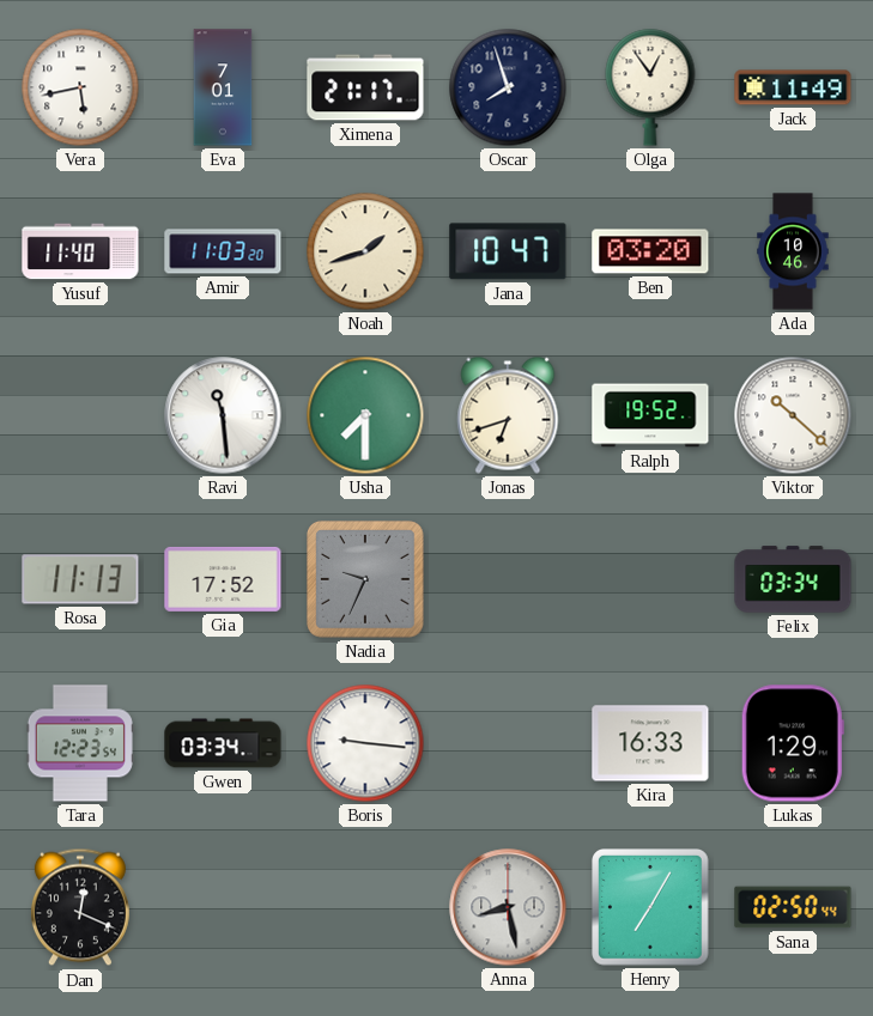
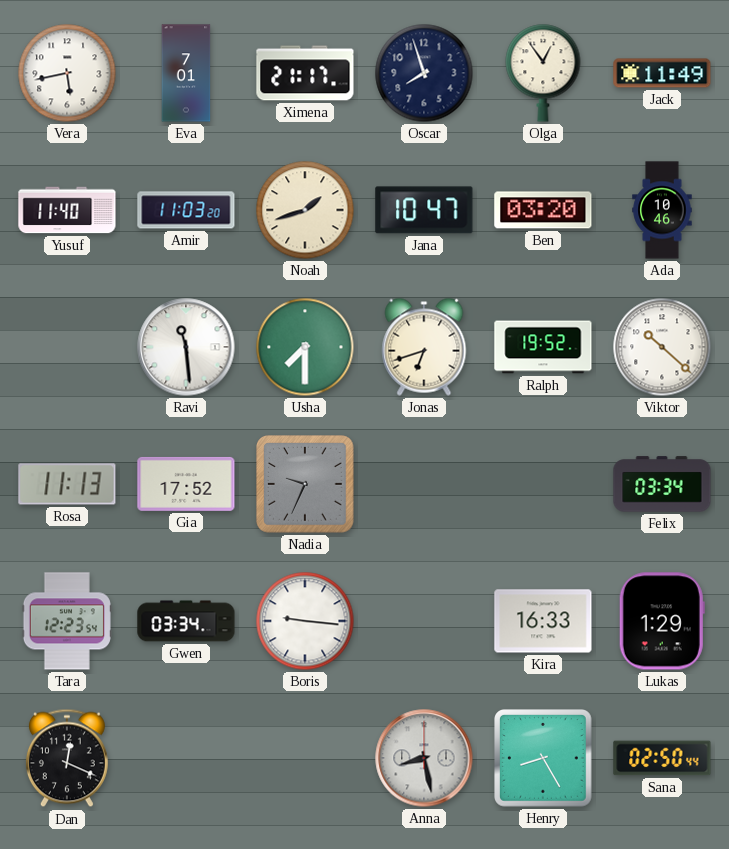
Henry: 7:05 -> 8:25
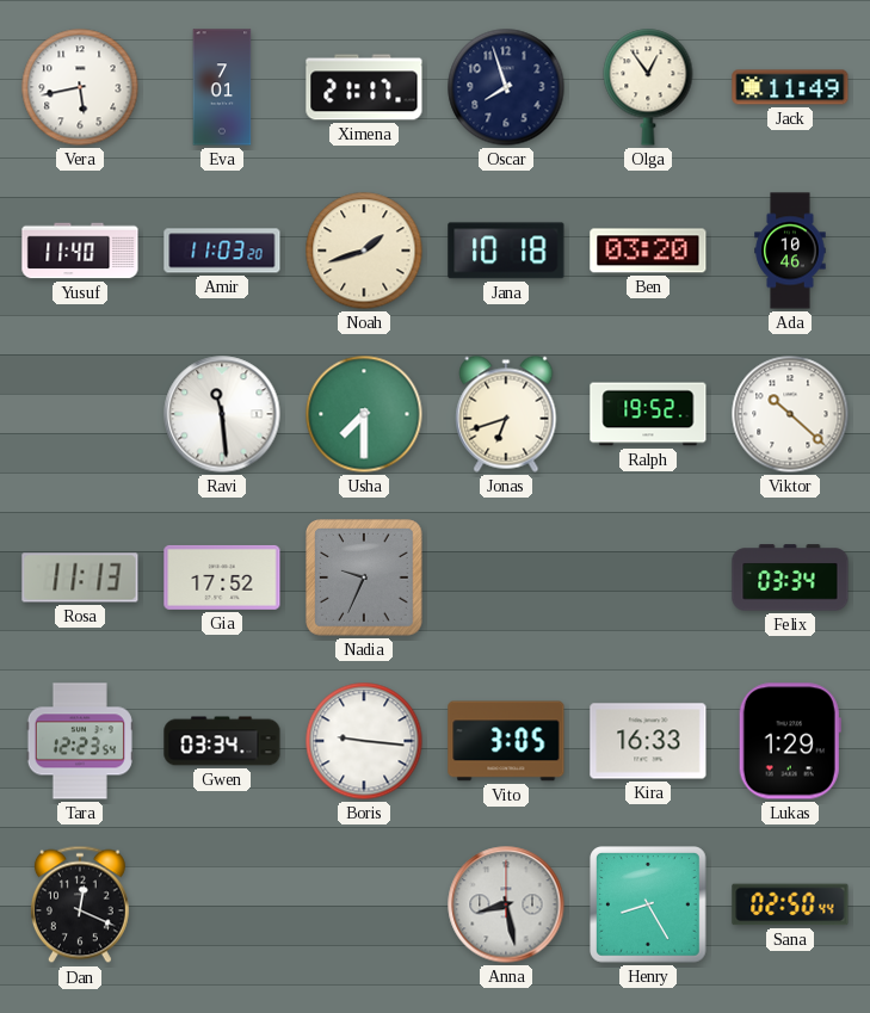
Jana: 10:47 -> 10:18
Vito: none -> 3:05
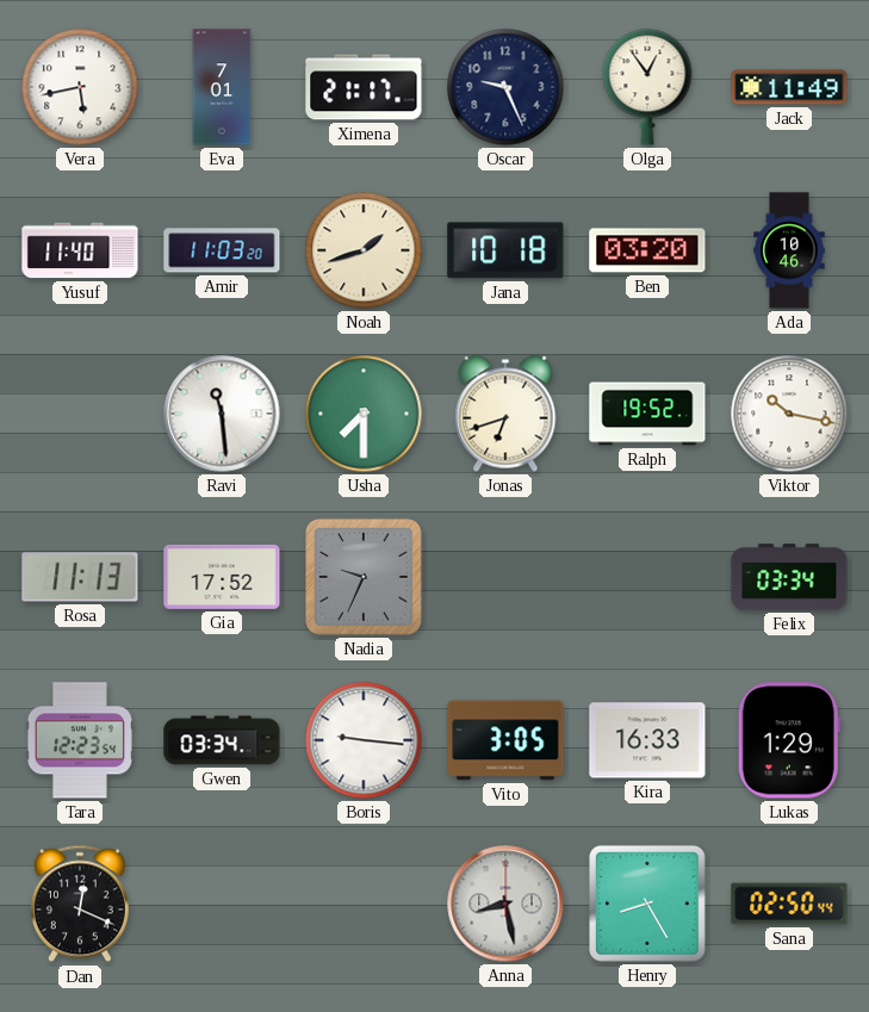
Oscar: 7:57 -> 9:26
Viktor: 10:22 -> 10:17
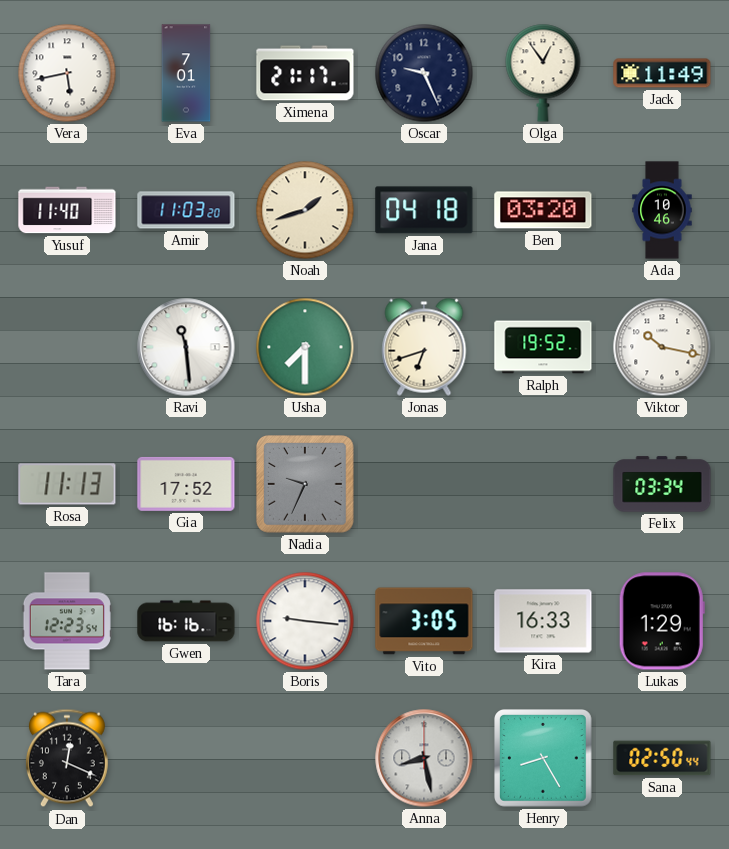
Jana: 10:18 -> 04:18
Gwen: 03:34 -> 16:16
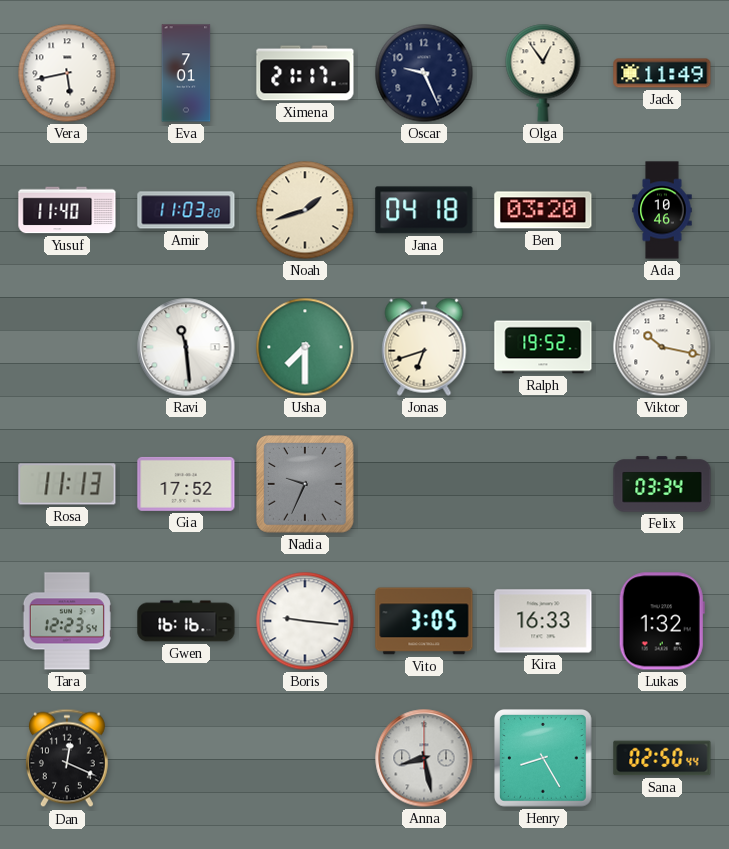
Lukas: 1:29 -> 1:32
